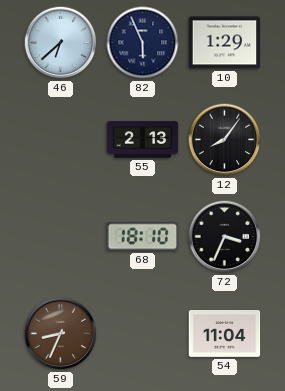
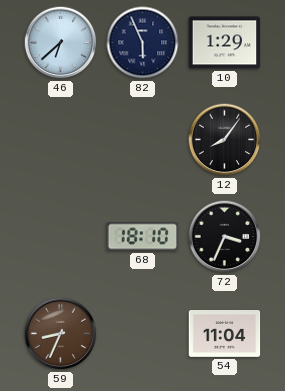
55: 2:13 -> none
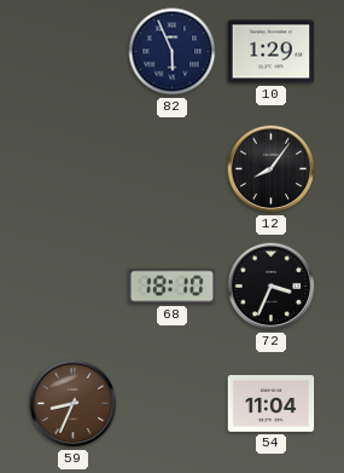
46: 6:38 -> none
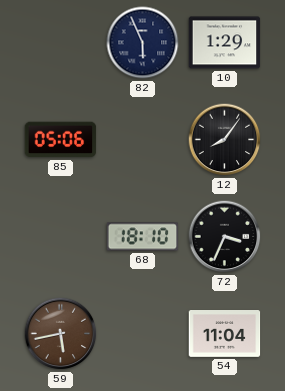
85: none -> 05:06
59: 8:34 -> 5:43
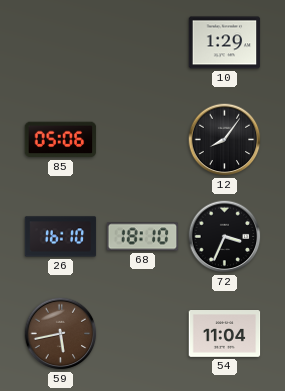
82: 5:56 -> none
26: none -> 16:10
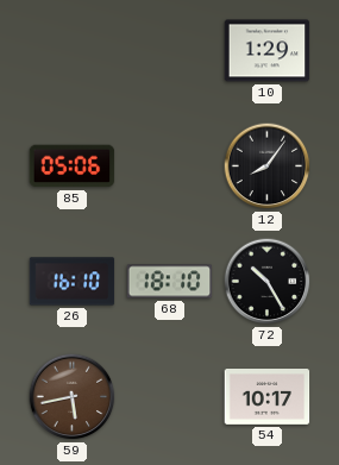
72: 3:34 -> 10:25
54: 11:04 -> 10:17
